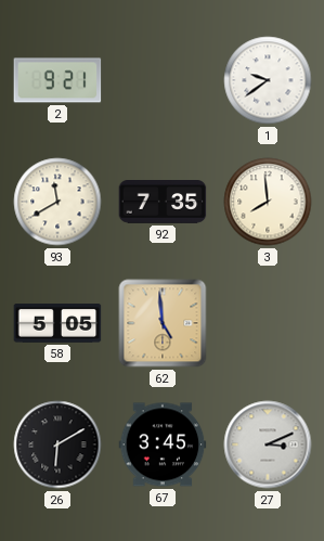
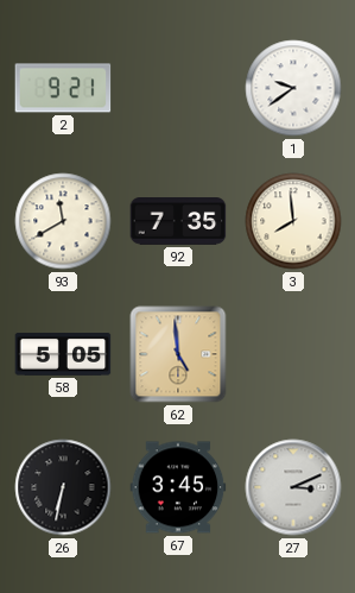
26: 6:10 -> 6:32
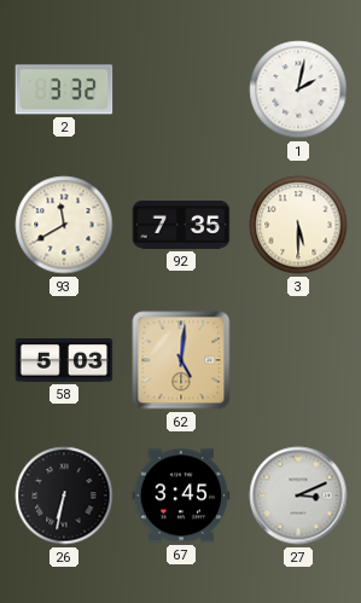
2: 9:21 -> 3:32
1: 9:39 -> 2:02
3: 7:59 -> 5:30
58: 5:05 -> 5:03
62: 4:59 -> 5:01
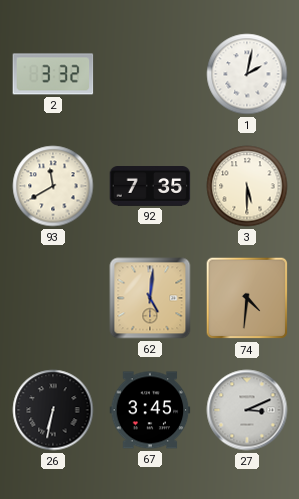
58: 5:03 -> none
74: none -> 4:31
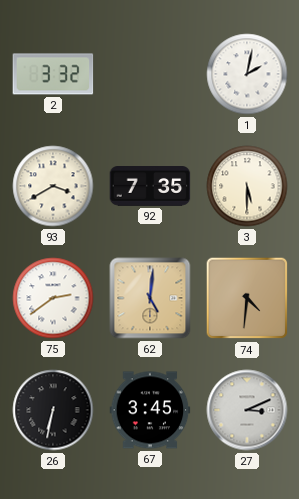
93: 11:40 -> 3:40
75: none -> 2:39
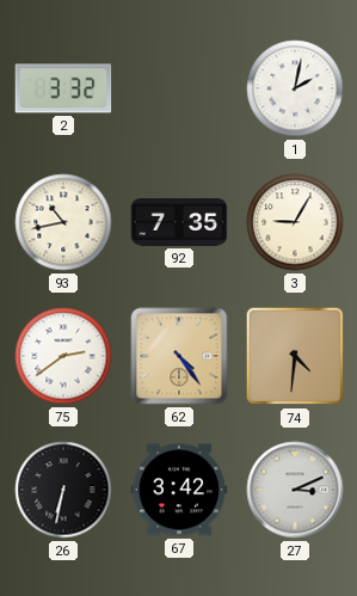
93: 3:40 -> 10:43
3: 5:30 -> 9:05
62: 5:01 -> 4:24
67: 3:45 -> 3:42
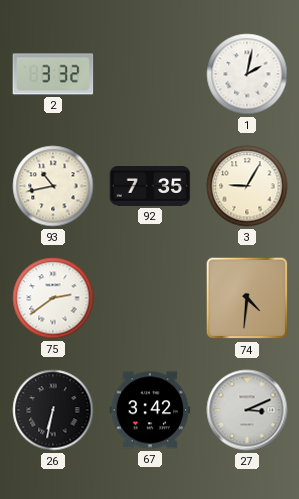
62: 4:24 -> none
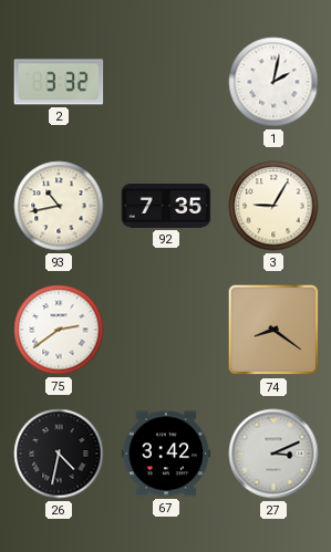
74: 4:31 -> 8:21
26: 6:32 -> 4:32
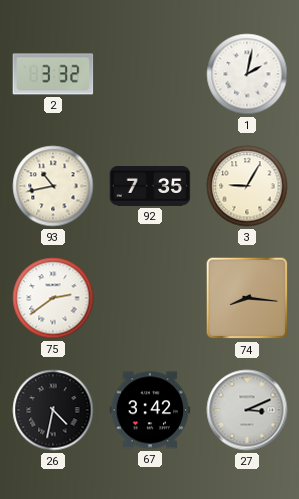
74: 8:21 -> 8:16
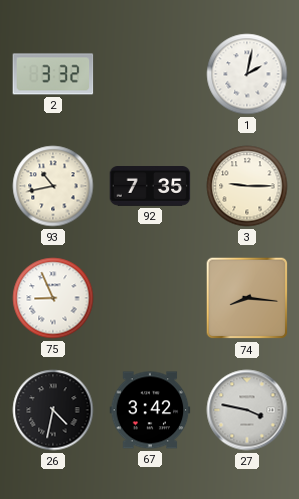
3: 9:05 -> 9:15
75: 2:39 -> 8:56
27: 3:11 -> 3:47
